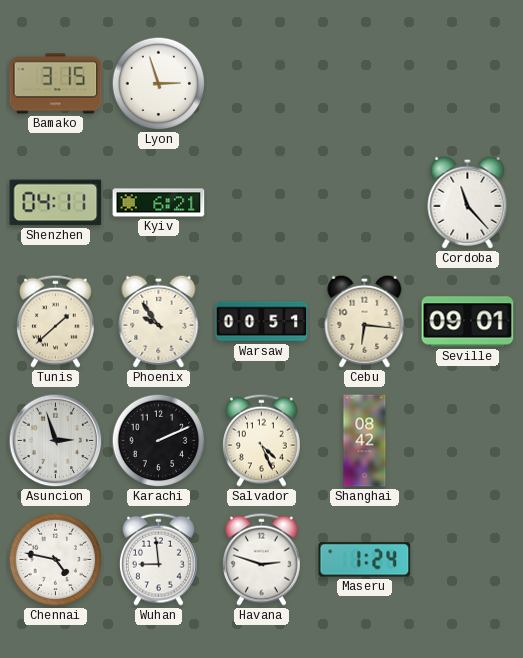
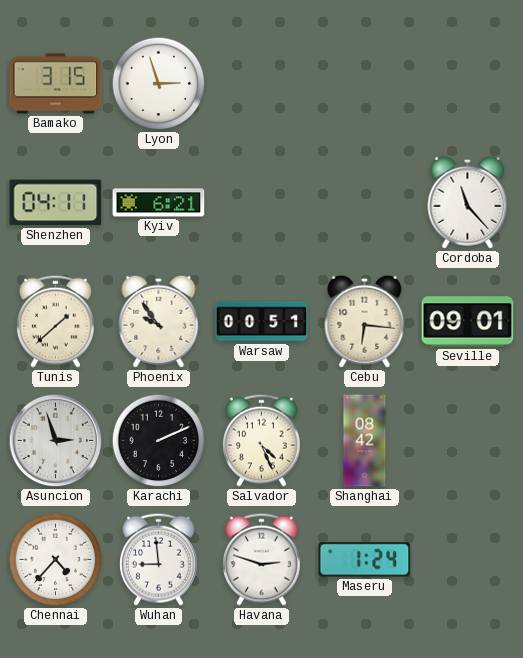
Chennai: 4:47 -> 4:37
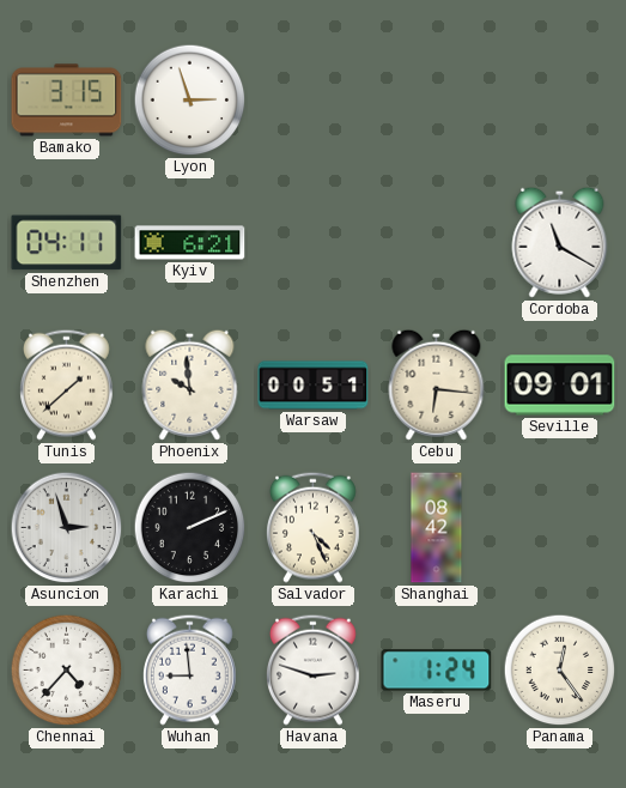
Cordoba: 11:23 -> 11:20
Phoenix: 9:54 -> 9:59
Panama: none -> 12:24
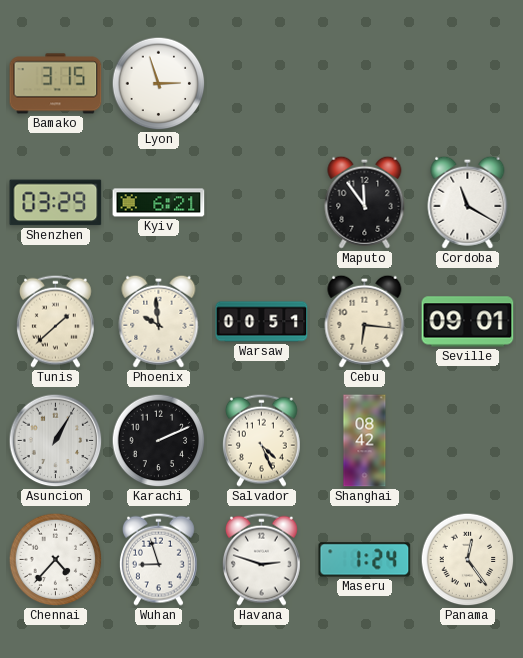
Shenzhen: 04:11 -> 03:29
Maputo: none -> 11:54
Asuncion: 2:57 -> 1:05
Wuhan: 8:59 -> 8:57
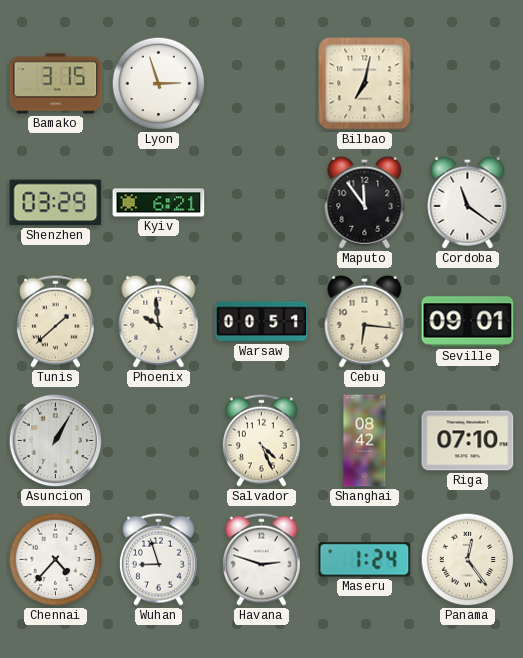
Bilbao: none -> 7:02
Cordoba: 11:20 -> 11:21
Karachi: 2:11 -> none
Riga: none -> 07:10
